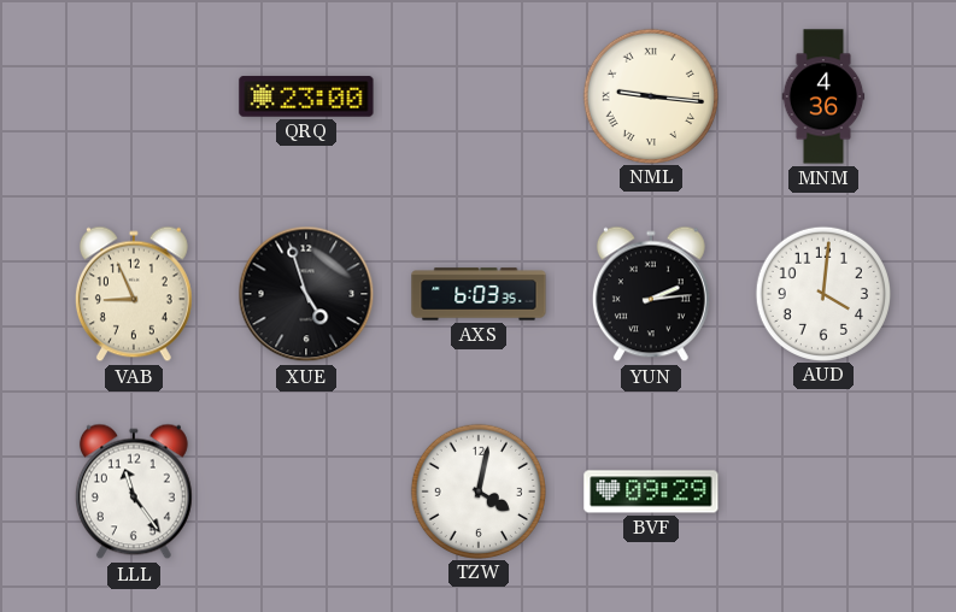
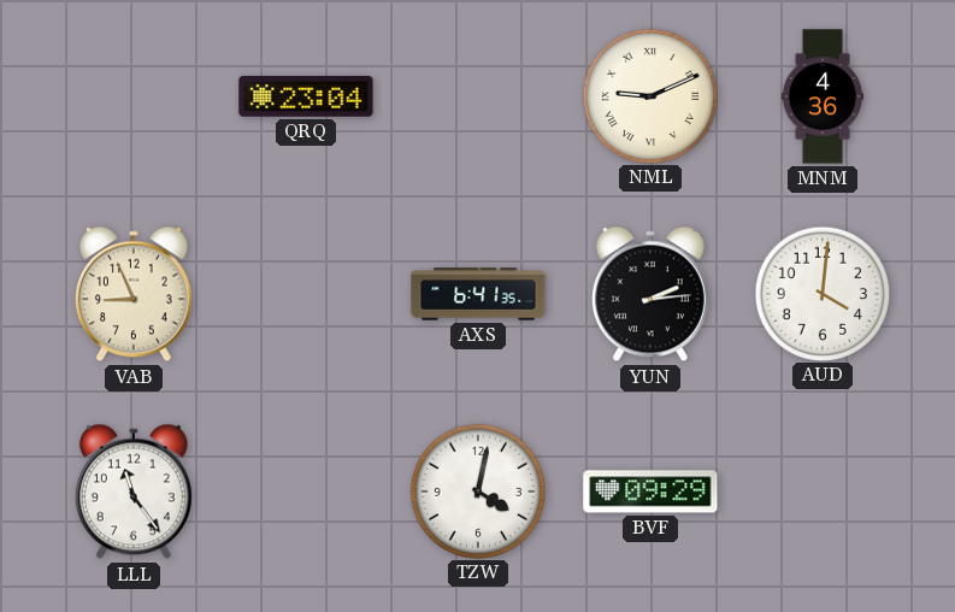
QRQ: 23:00 -> 23:04
NML: 9:16 -> 9:11
XUE: 4:57 -> none
AXS: 6:03 -> 6:41
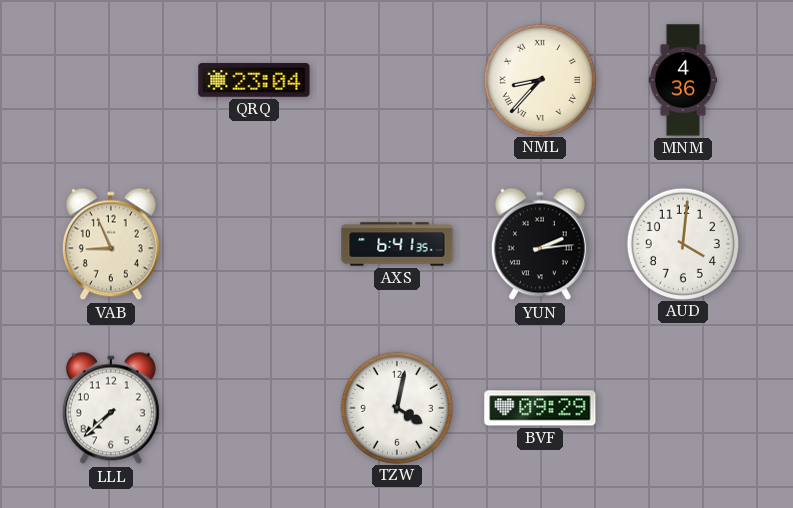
NML: 9:11 -> 8:37
LLL: 11:24 -> 7:38
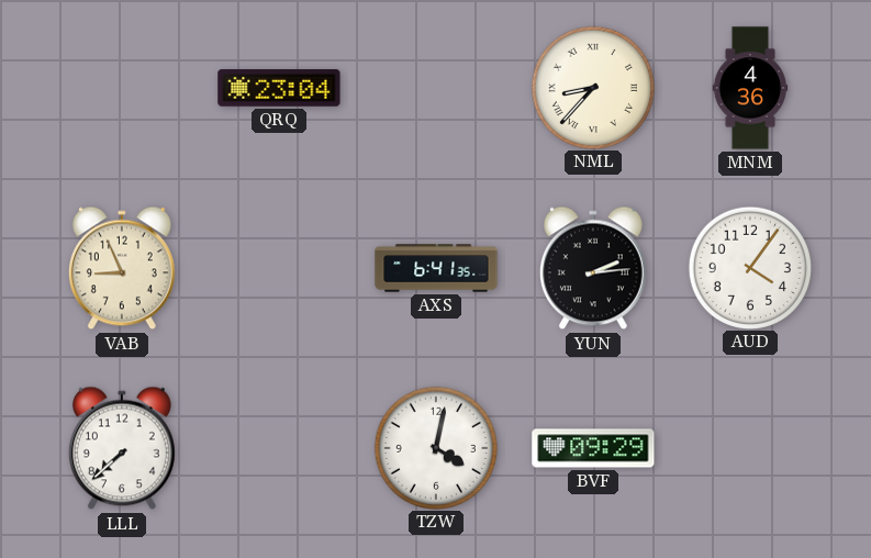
AUD: 4:01 -> 4:06
